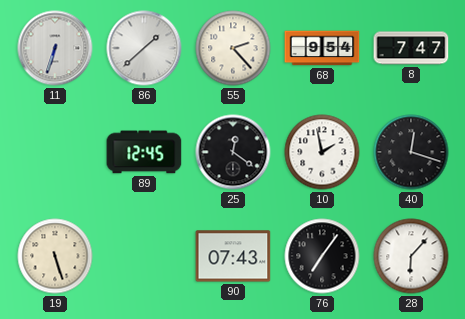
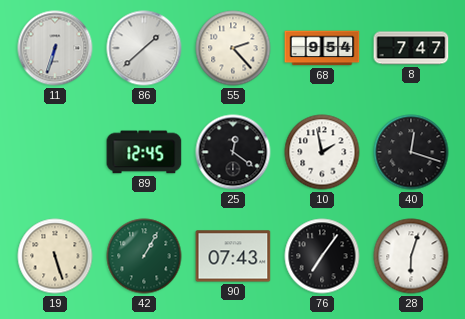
42: none -> 1:05
28: 6:07 -> 6:03
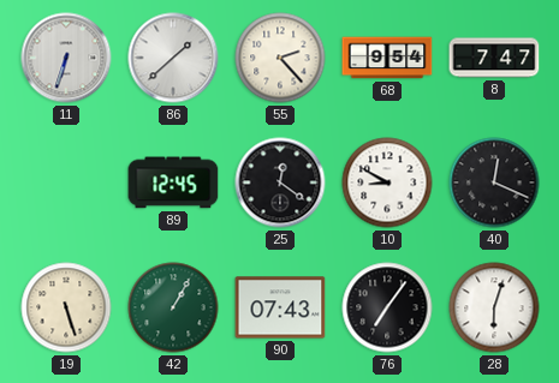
10: 1:58 -> 8:50
40: 12:18 -> 12:19
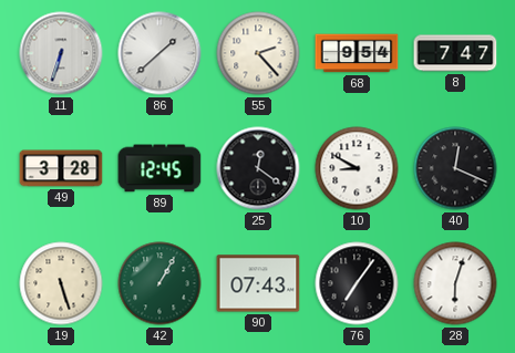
49: none -> 3:28
